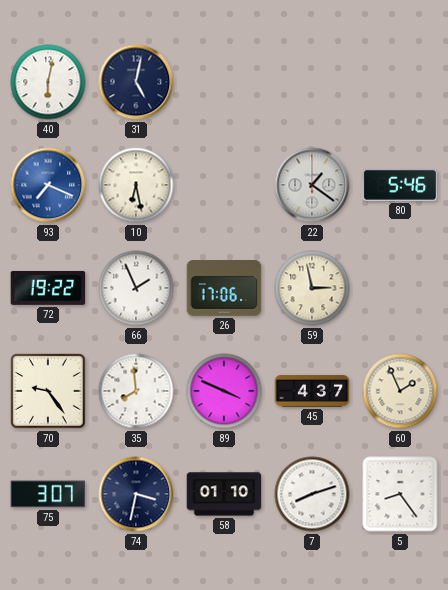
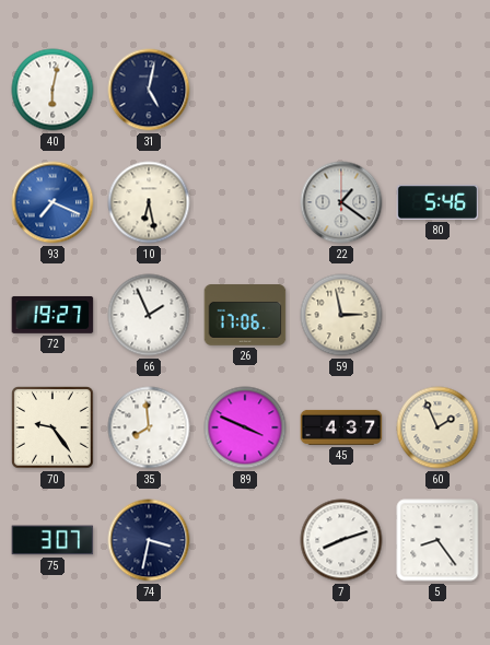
72: 19:22 -> 19:27
58: 01:10 -> none
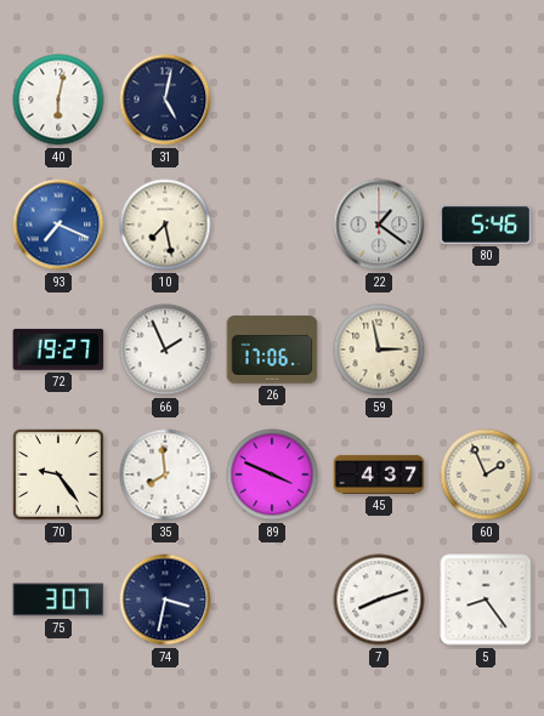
10: 6:28 -> 7:28
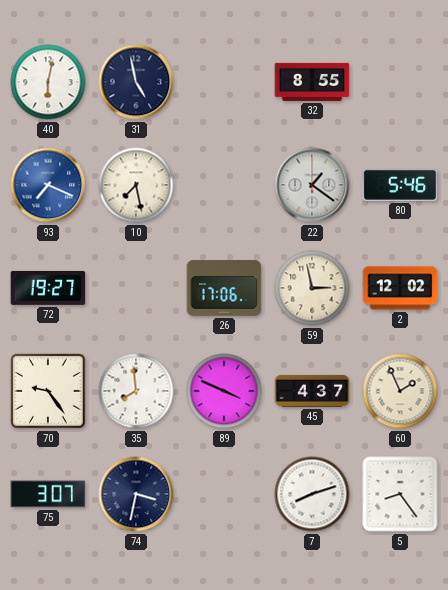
31: 5:02 -> 4:58
32: none -> 8:55
66: 1:56 -> none
2: none -> 12:02
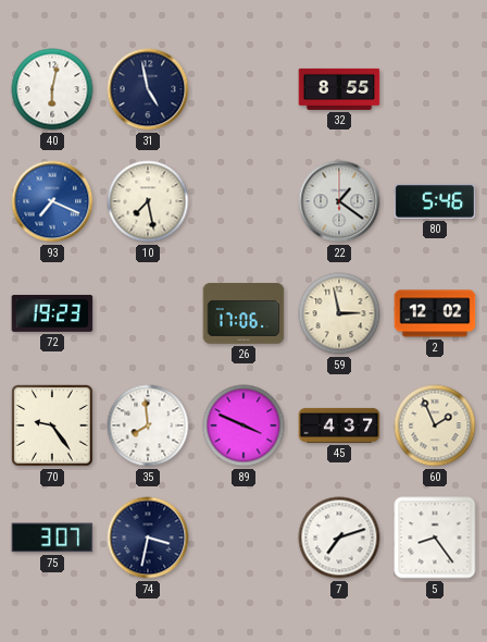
72: 19:27 -> 19:23
7: 8:12 -> 7:12
